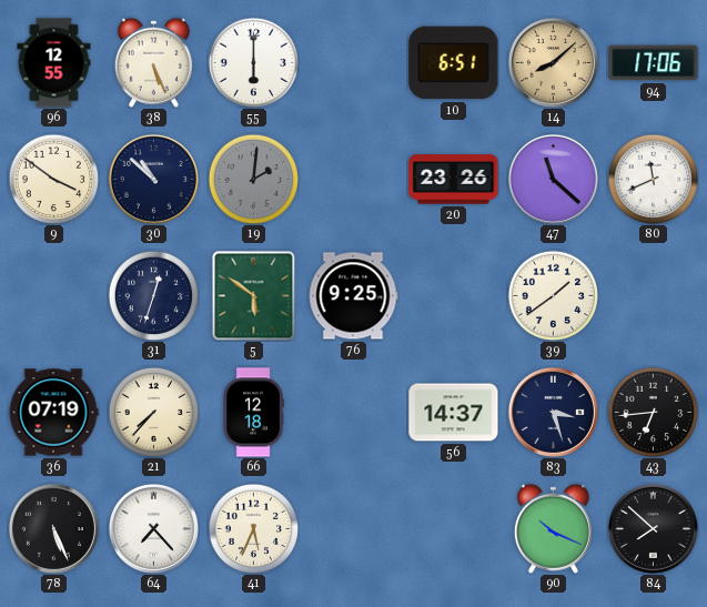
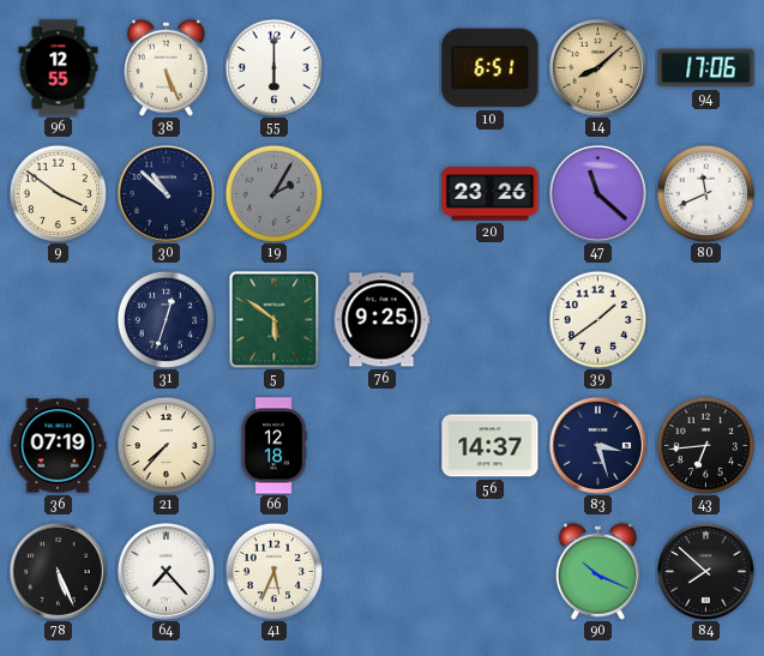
19: 2:01 -> 2:05
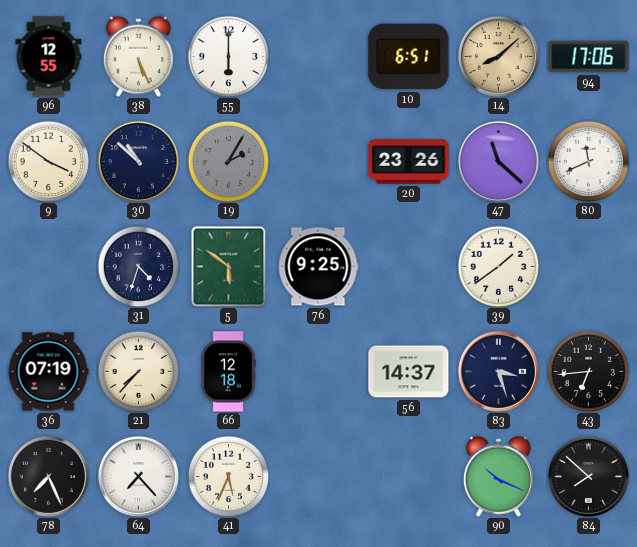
31: 12:33 -> 4:33
78: 5:26 -> 7:26
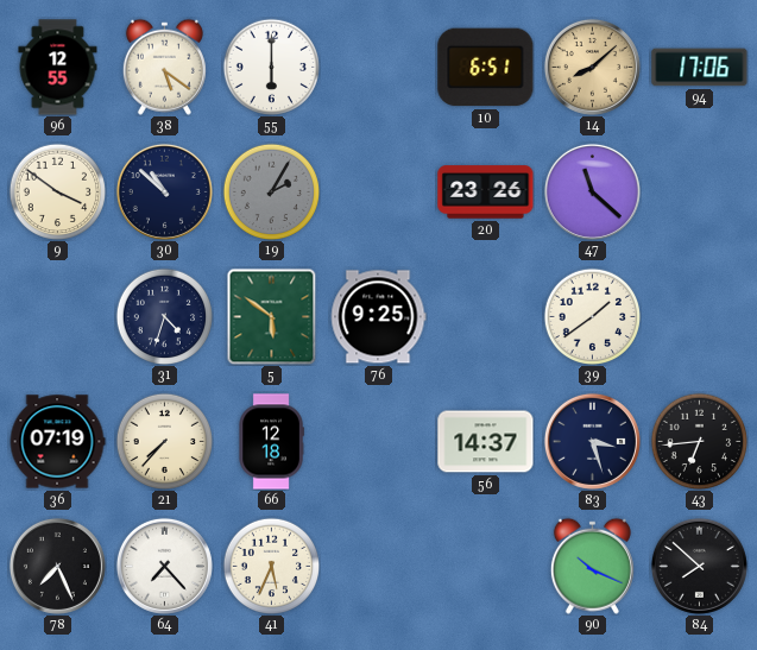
38: 5:26 -> 5:21
80: 11:41 -> none
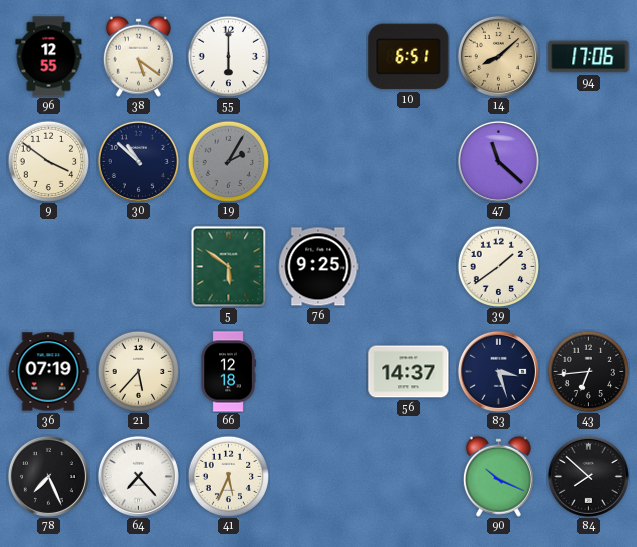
20: 23:26 -> none
31: 4:33 -> none
21: 7:37 -> 5:37
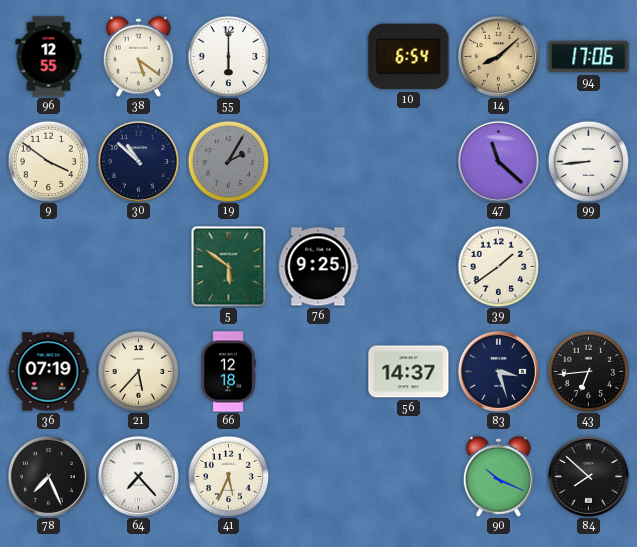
10: 6:51 -> 6:54
99: none -> 8:44
